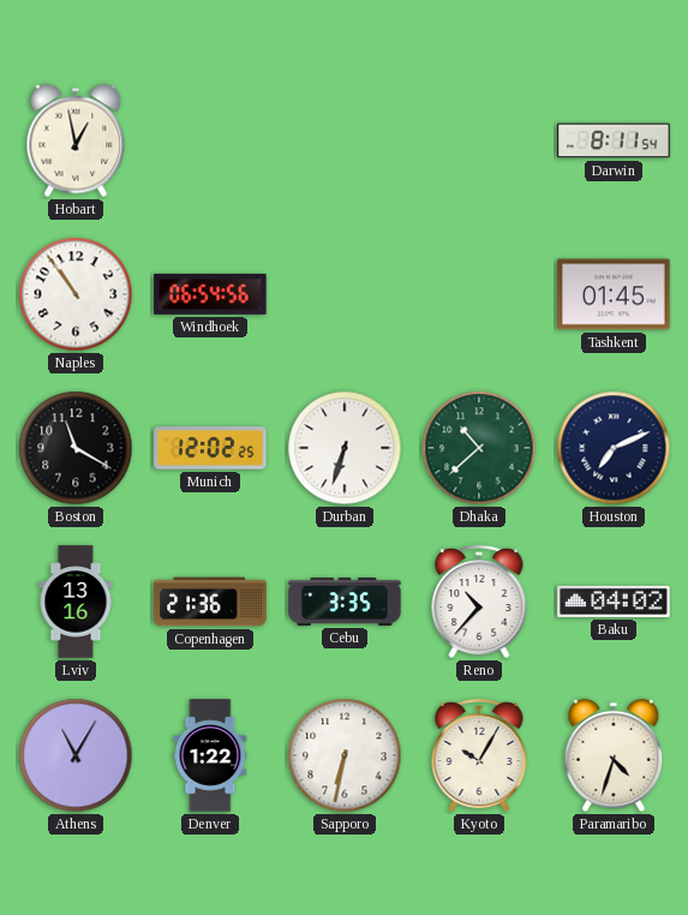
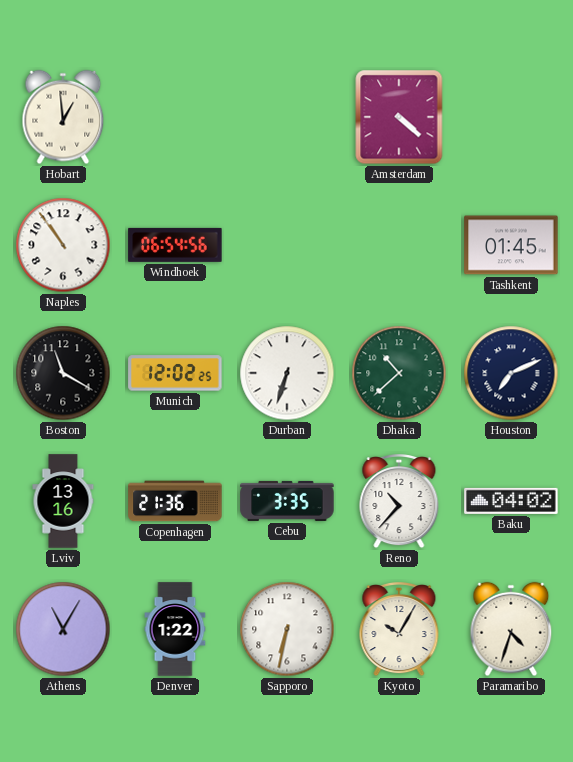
Hobart: 12:58 -> 12:59
Amsterdam: none -> 4:22
Darwin: 8:11 -> none
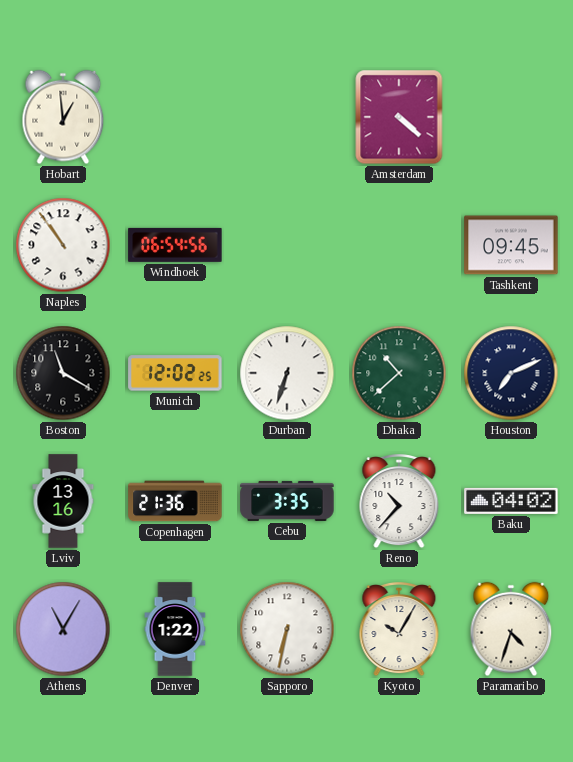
Tashkent: 01:45 -> 09:45
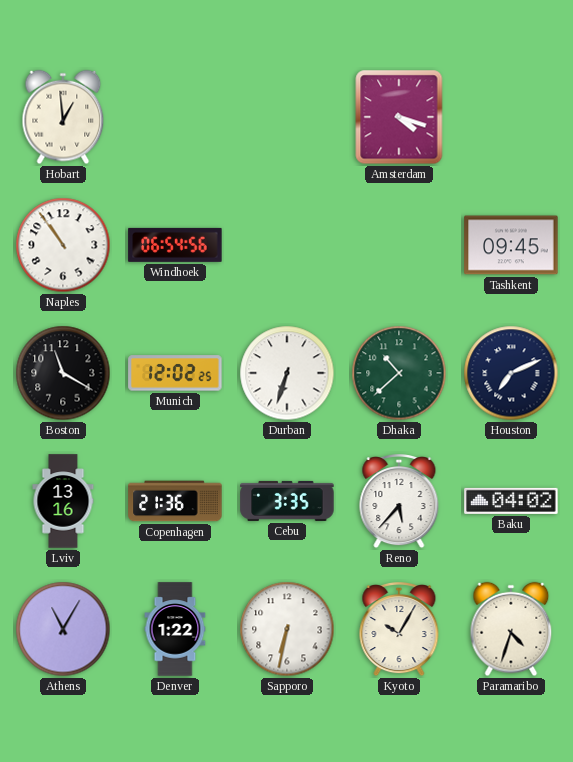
Amsterdam: 4:22 -> 4:18
Reno: 10:37 -> 5:37
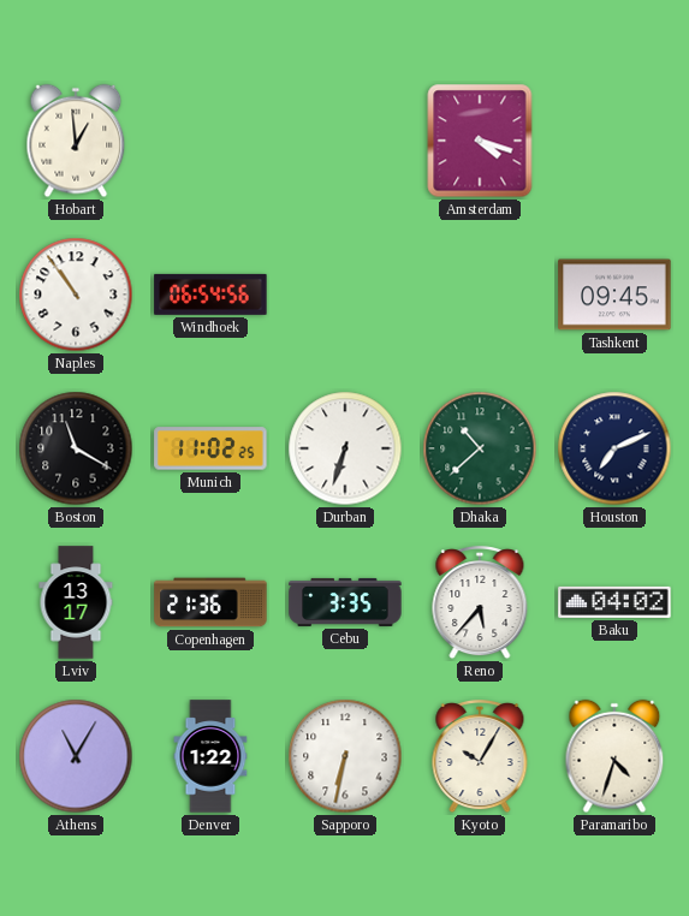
Munich: 12:02 -> 11:02
Lviv: 13:16 -> 13:17
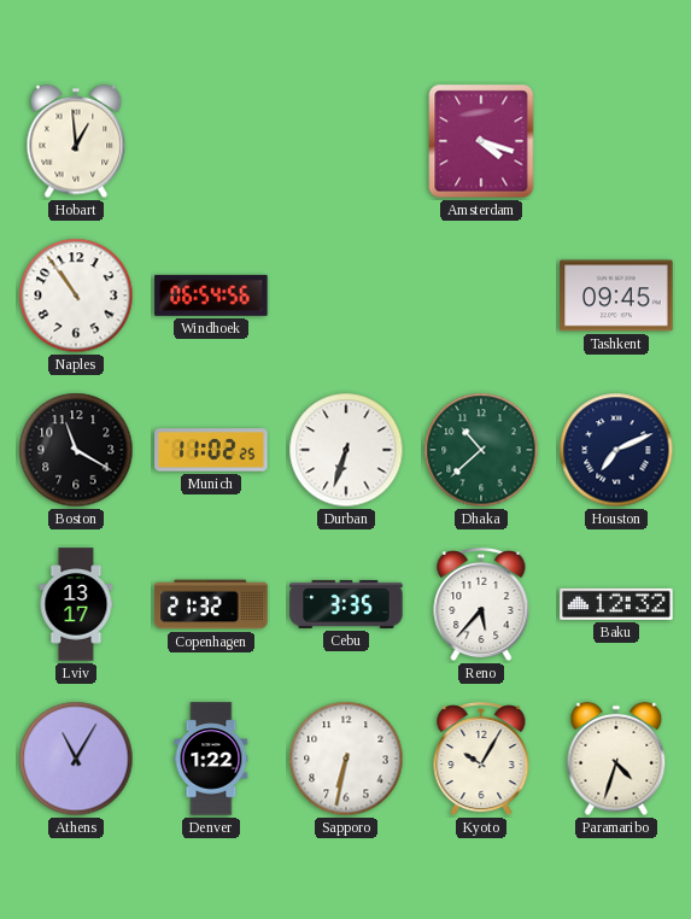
Copenhagen: 21:36 -> 21:32
Baku: 04:02 -> 12:32
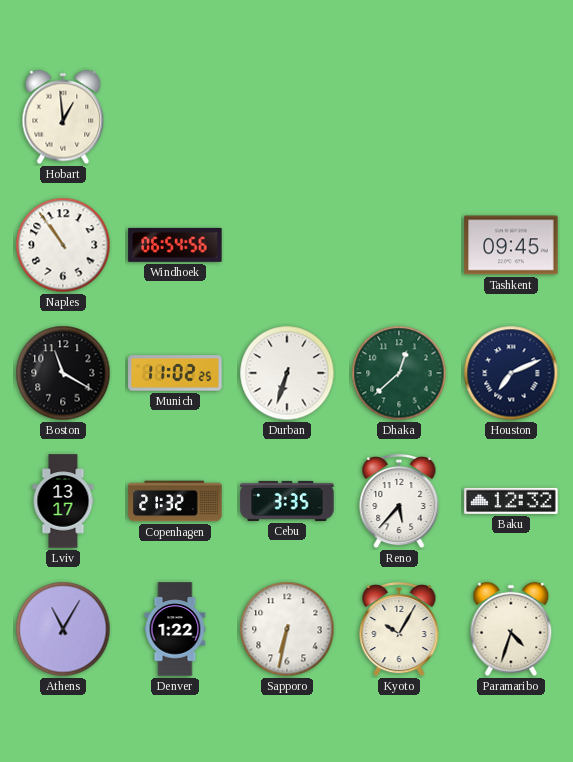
Amsterdam: 4:18 -> none
Dhaka: 10:38 -> 12:38
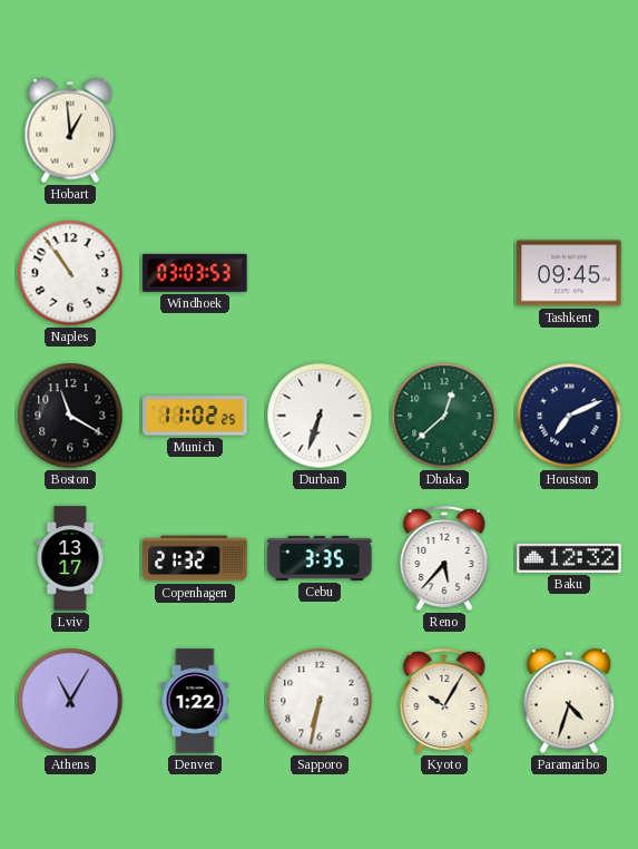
Windhoek: 06:54 -> 03:03
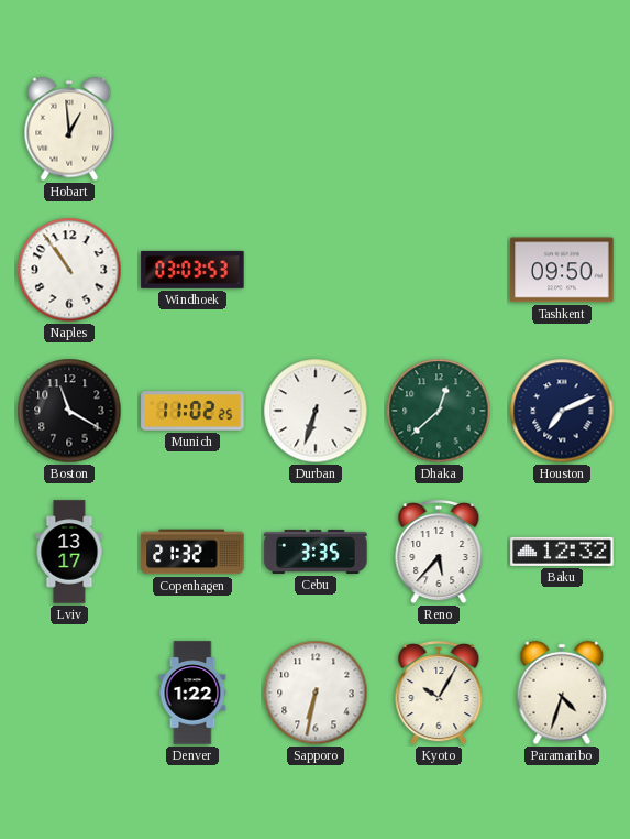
Tashkent: 09:45 -> 09:50
Athens: 11:05 -> none
